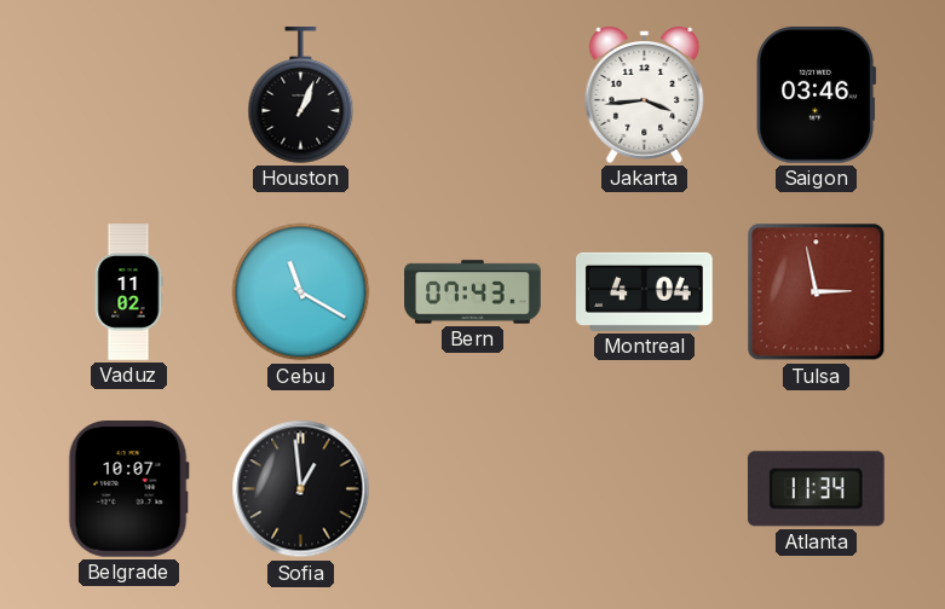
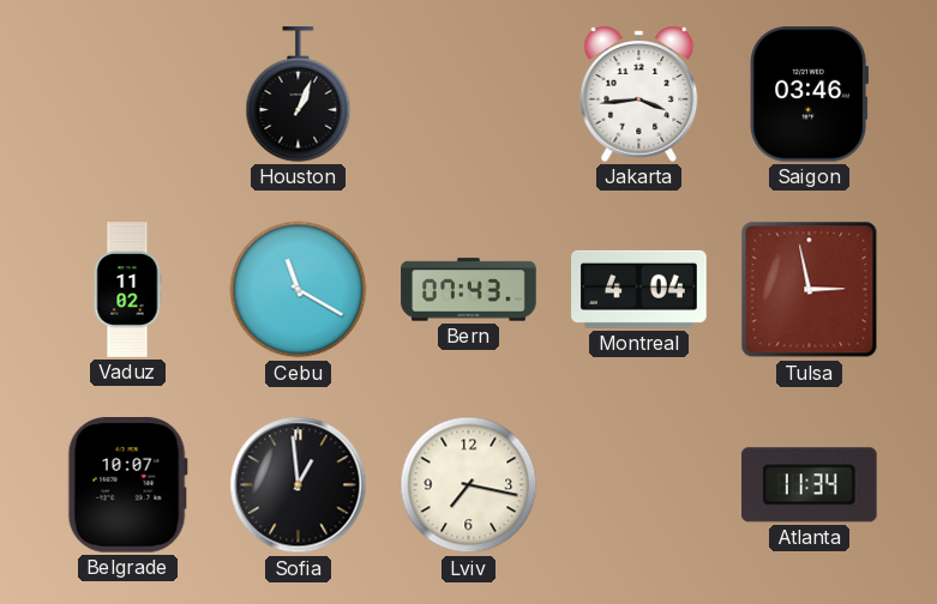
Lviv: none -> 7:17
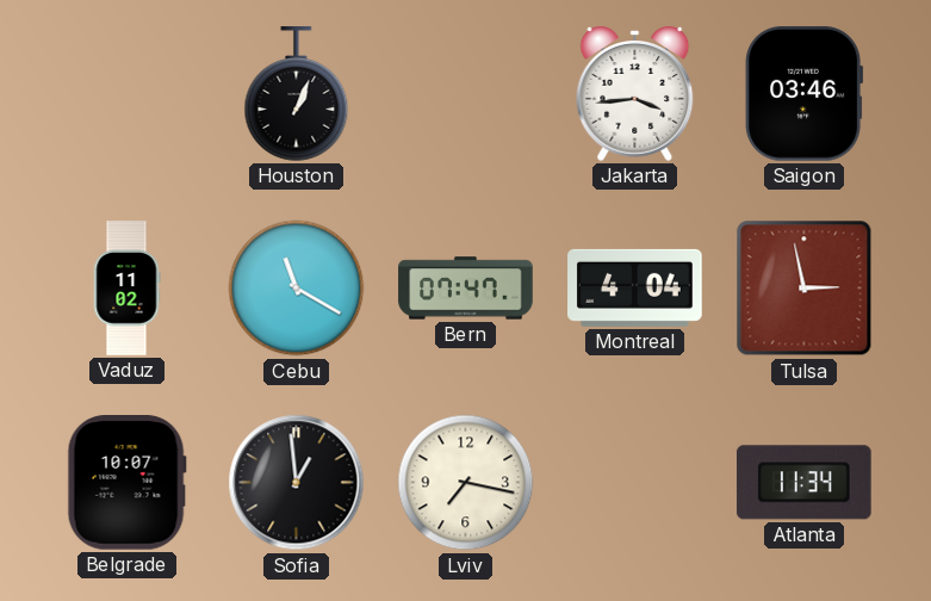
Bern: 07:43 -> 07:47
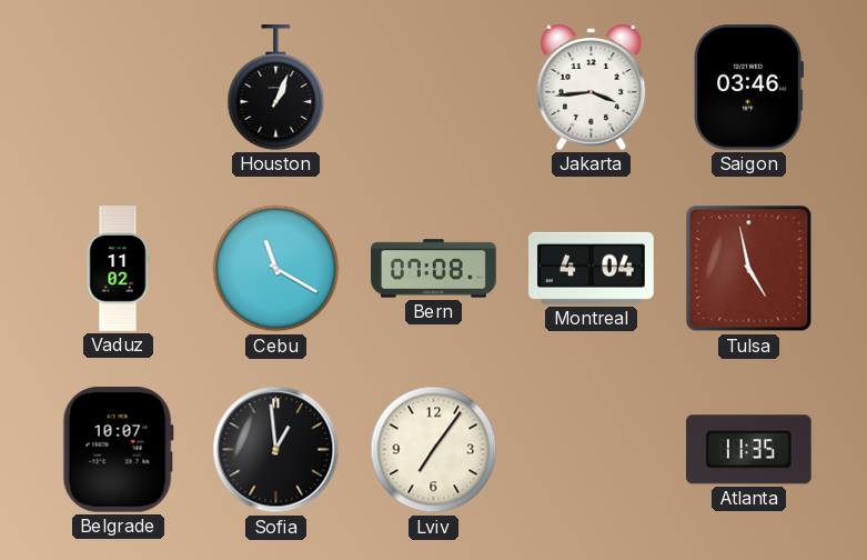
Bern: 07:47 -> 07:08
Tulsa: 2:58 -> 4:58
Lviv: 7:17 -> 7:06
Atlanta: 11:34 -> 11:35
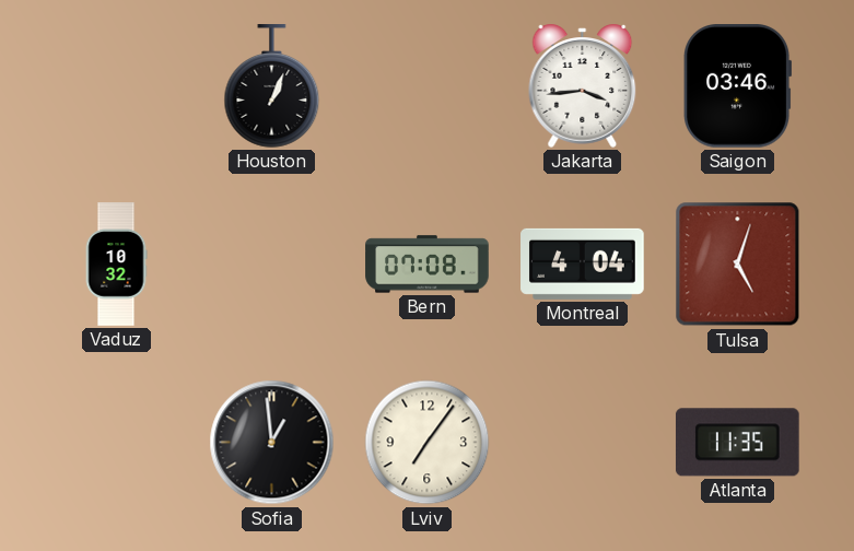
Vaduz: 11:02 -> 10:32
Cebu: 11:20 -> none
Tulsa: 4:58 -> 5:03
Belgrade: 10:07 -> none
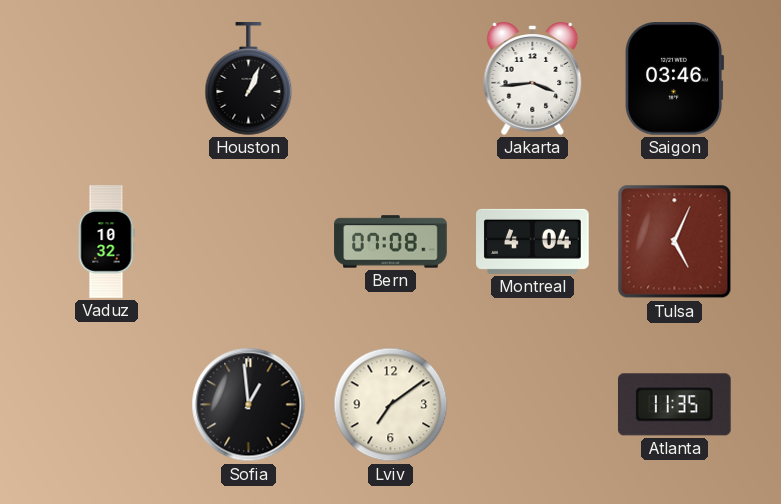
Tulsa: 5:03 -> 5:04
Lviv: 7:06 -> 7:09
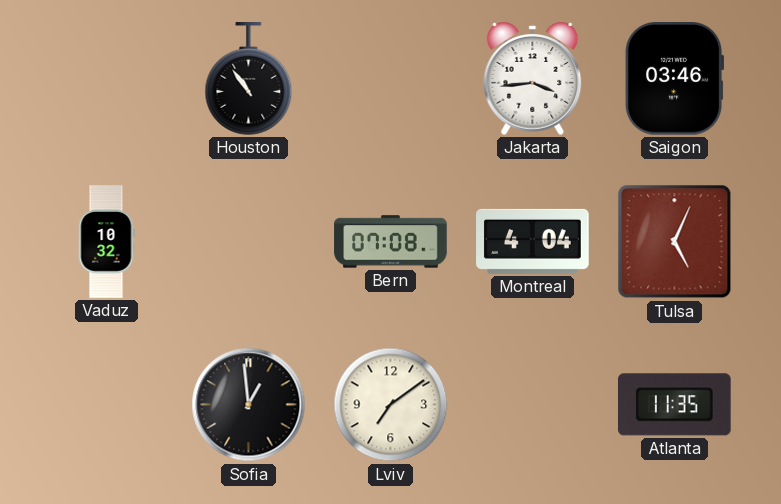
Houston: 1:04 -> 10:54
